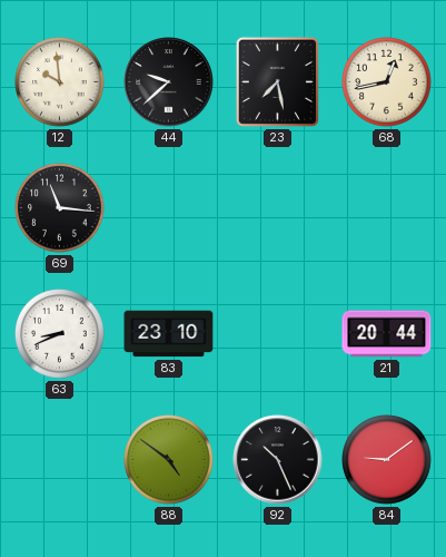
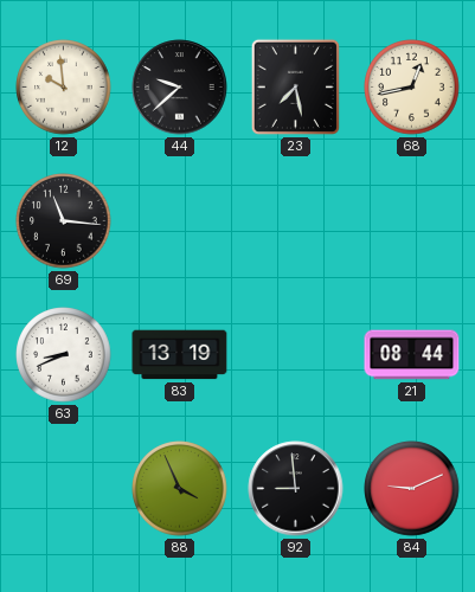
83: 23:10 -> 13:19
21: 20:44 -> 08:44
88: 4:51 -> 3:56
92: 10:26 -> 8:59
84: 9:09 -> 9:11
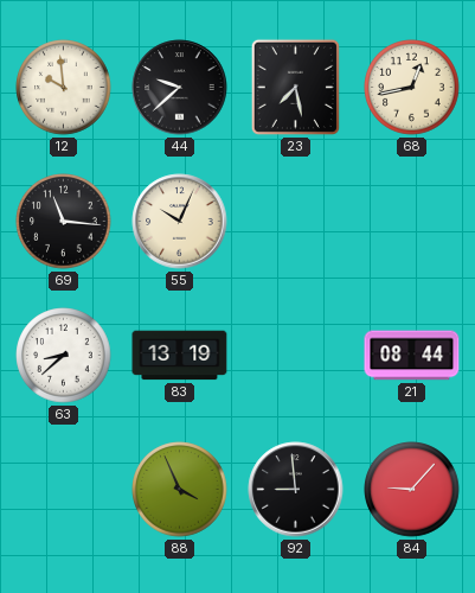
55: none -> 10:04
63: 8:41 -> 8:38
84: 9:11 -> 9:07
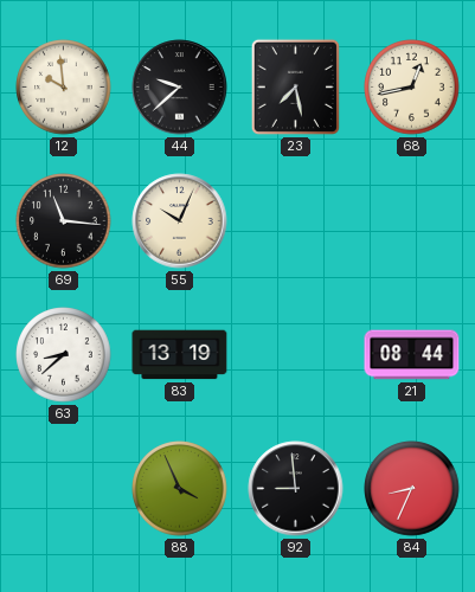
84: 9:07 -> 8:34
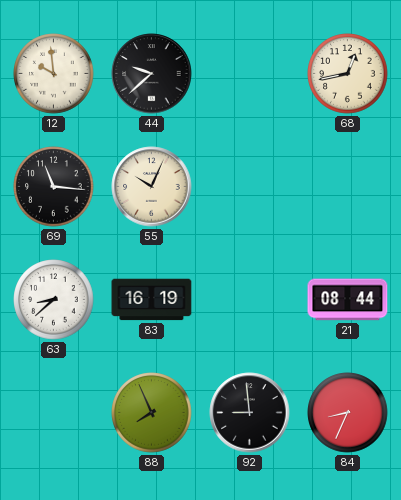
23: 7:28 -> none
83: 13:19 -> 16:19
88: 3:56 -> 7:56
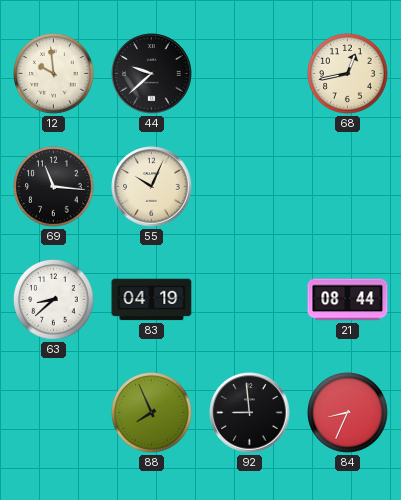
83: 16:19 -> 04:19
